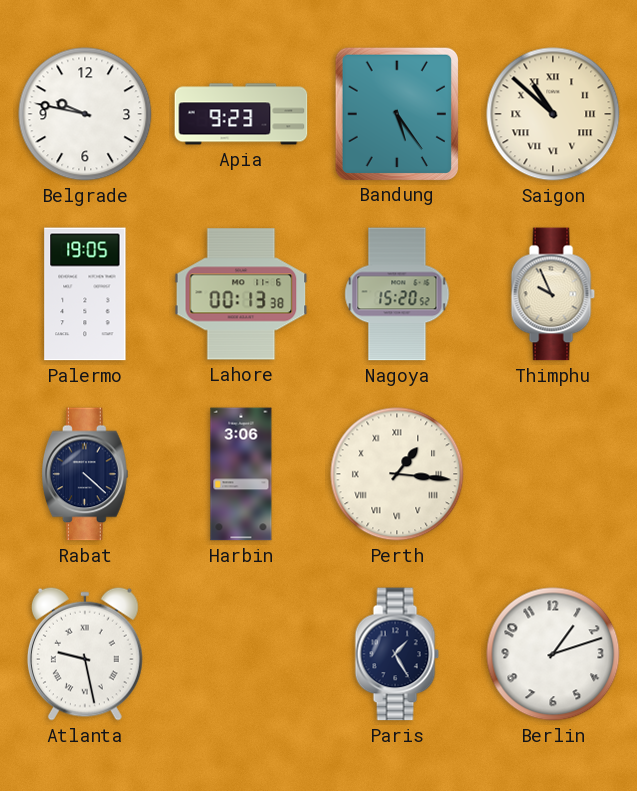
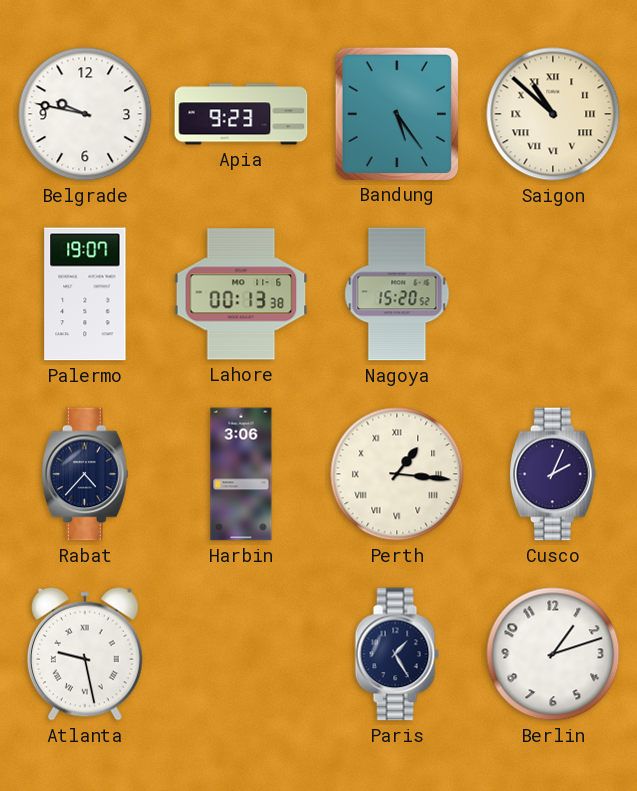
Palermo: 19:05 -> 19:07
Thimphu: 9:56 -> none
Rabat: 4:22 -> 4:37
Cusco: none -> 2:04
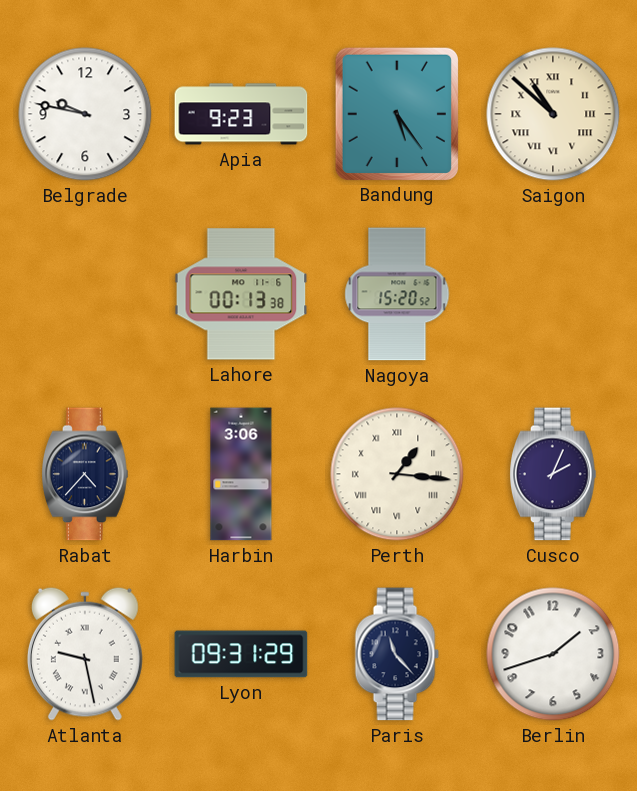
Palermo: 19:07 -> none
Lyon: none -> 09:31
Paris: 1:25 -> 11:23
Berlin: 1:12 -> 1:42
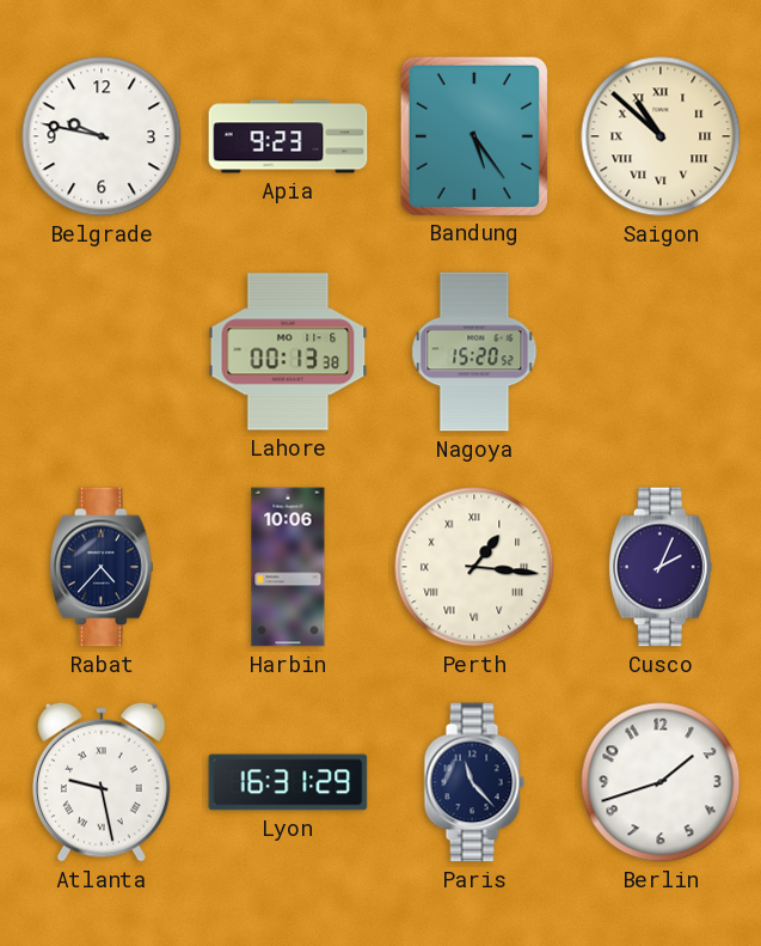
Harbin: 3:06 -> 10:06
Lyon: 09:31 -> 16:31
